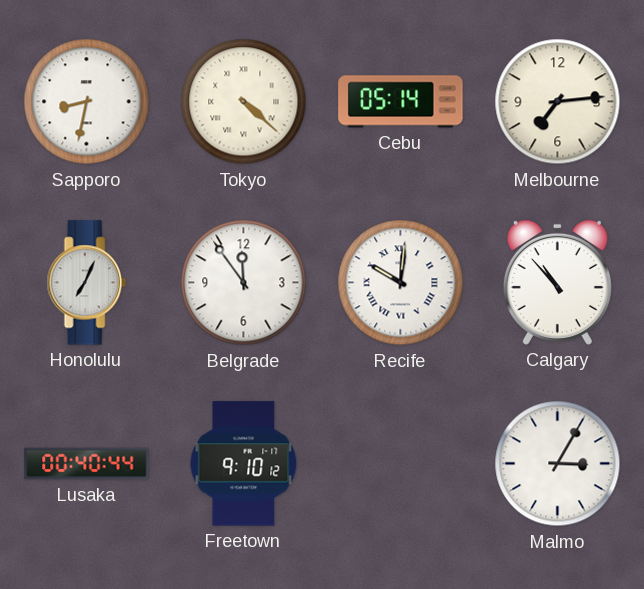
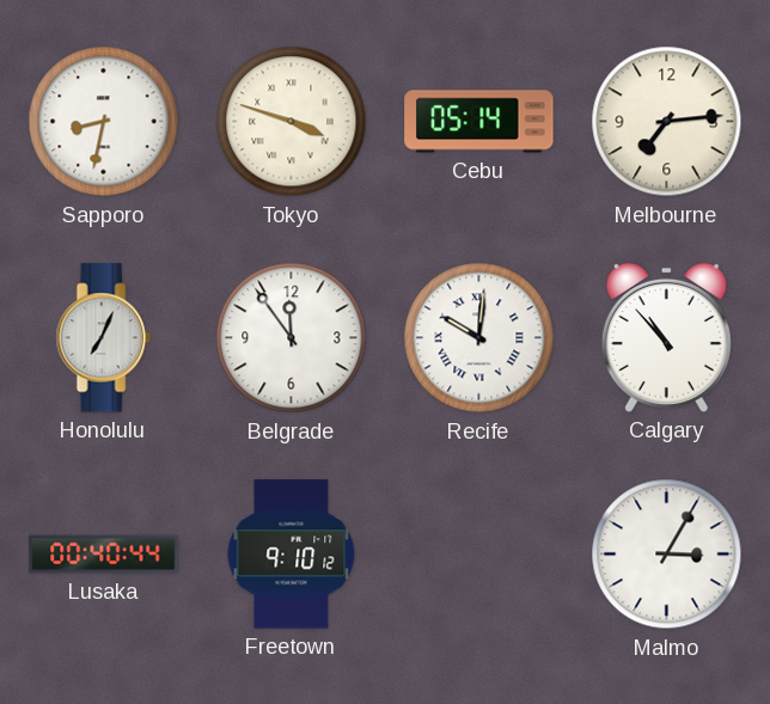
Tokyo: 4:22 -> 3:48
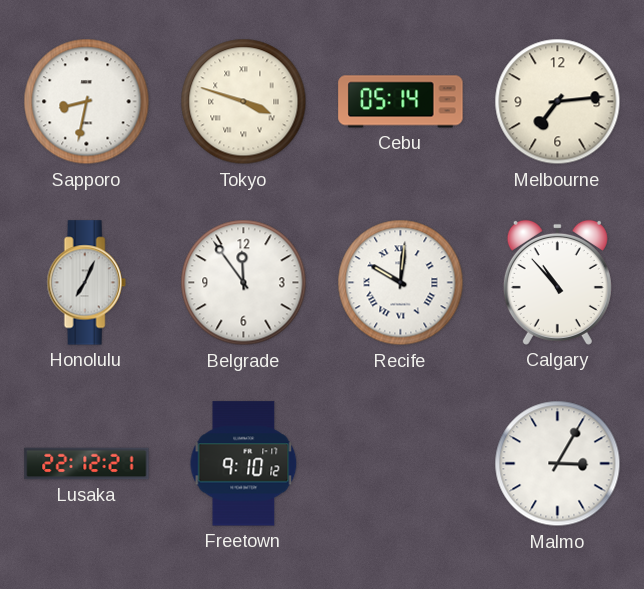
Lusaka: 00:40 -> 22:12
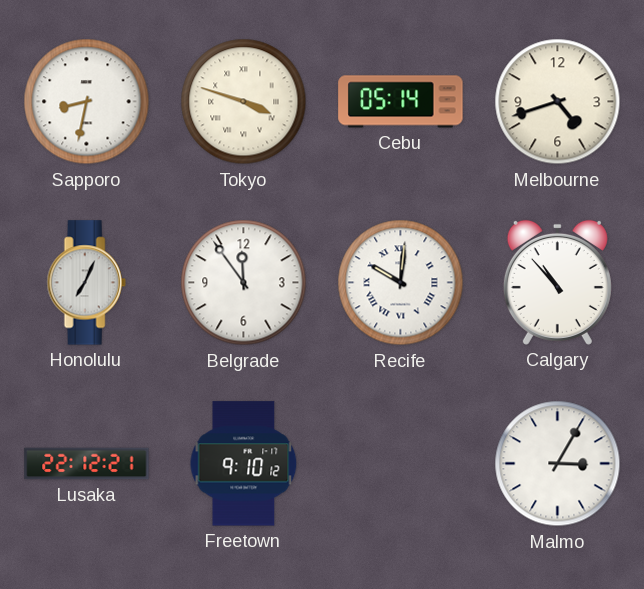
Melbourne: 7:14 -> 4:42
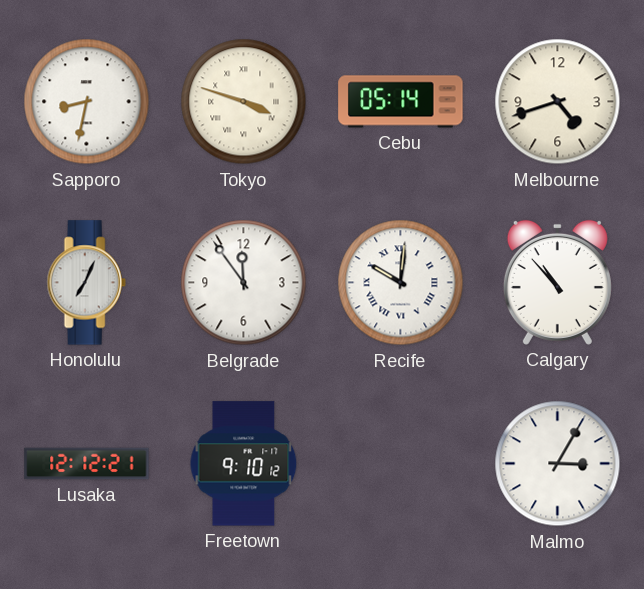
Lusaka: 22:12 -> 12:12
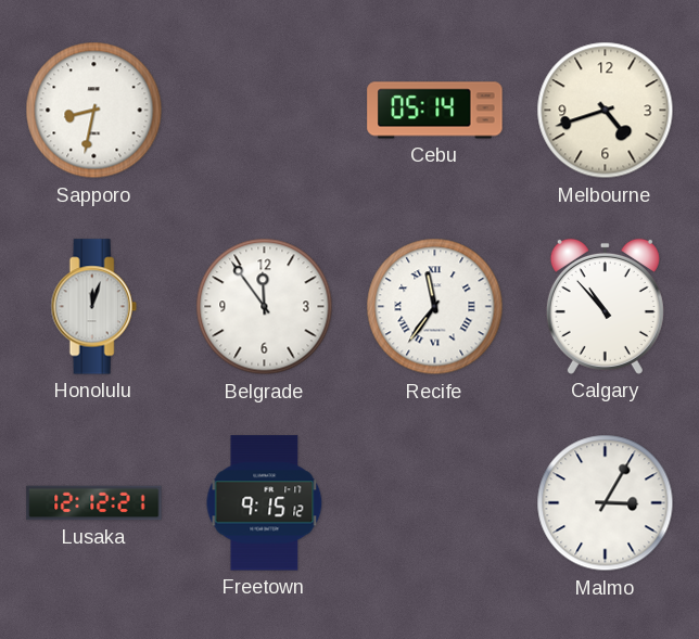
Tokyo: 3:48 -> none
Honolulu: 7:04 -> 12:03
Recife: 10:01 -> 11:36
Freetown: 9:10 -> 9:15
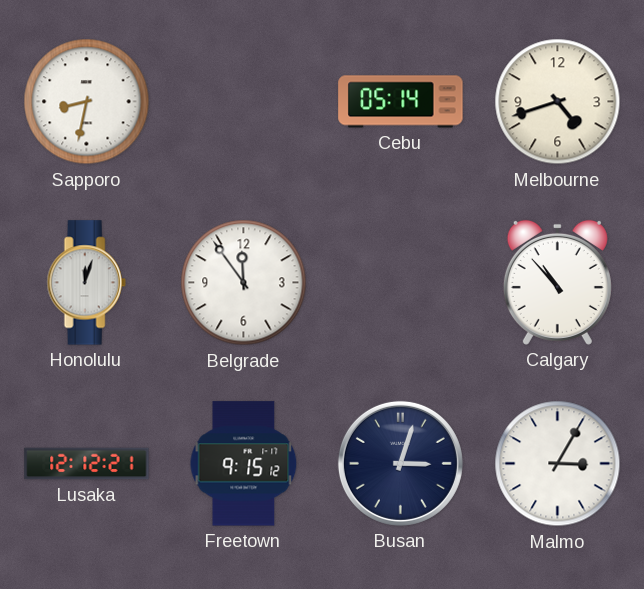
Recife: 11:36 -> none
Busan: none -> 3:03
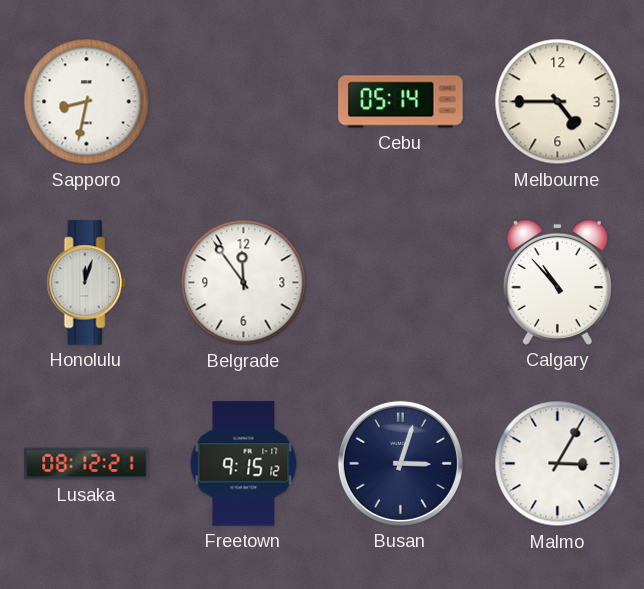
Melbourne: 4:42 -> 4:45
Lusaka: 12:12 -> 08:12
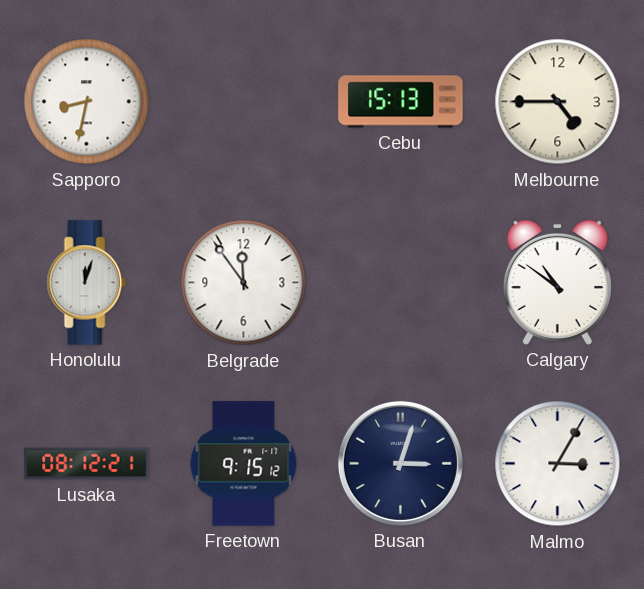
Cebu: 05:14 -> 15:13
Calgary: 10:53 -> 10:51
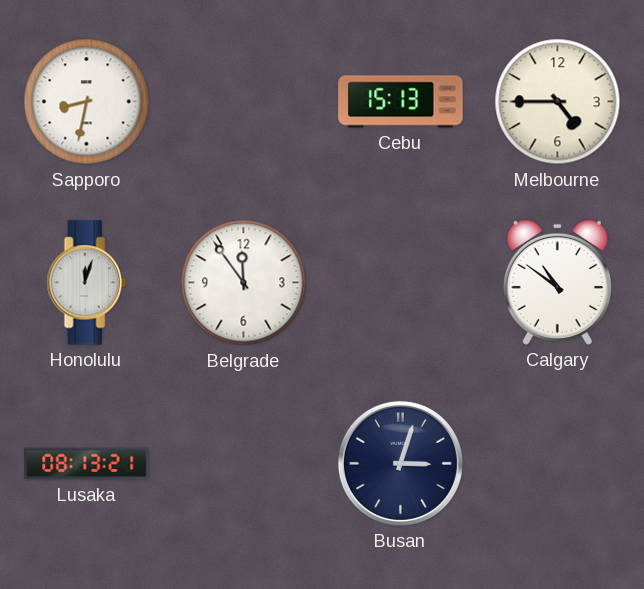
Lusaka: 08:12 -> 08:13
Freetown: 9:15 -> none
Malmo: 3:05 -> none
